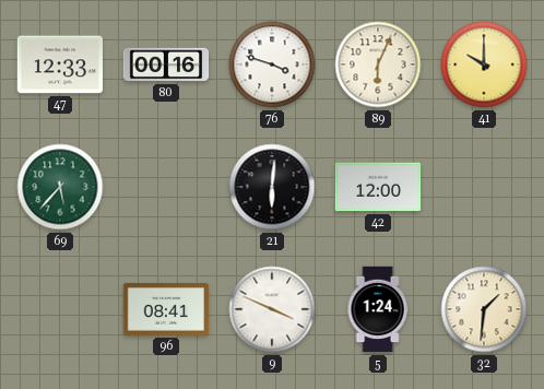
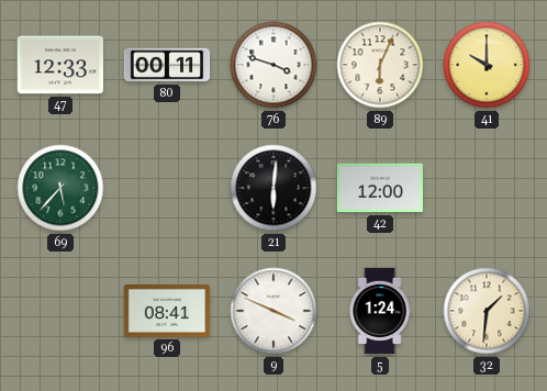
80: 00:16 -> 00:11
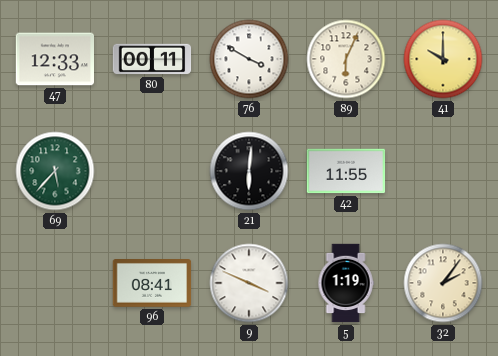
76: 3:48 -> 3:50
42: 12:00 -> 11:55
5: 1:24 -> 1:19
32: 1:31 -> 2:06
